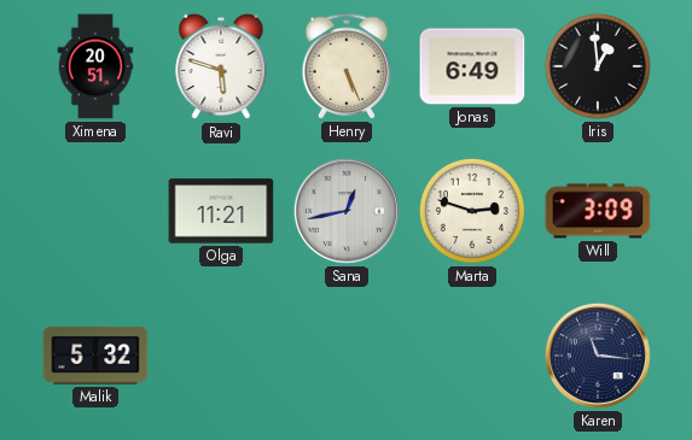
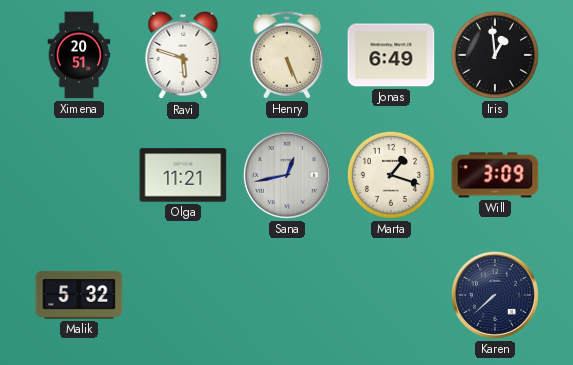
Marta: 2:48 -> 1:18
Karen: 11:16 -> 7:38
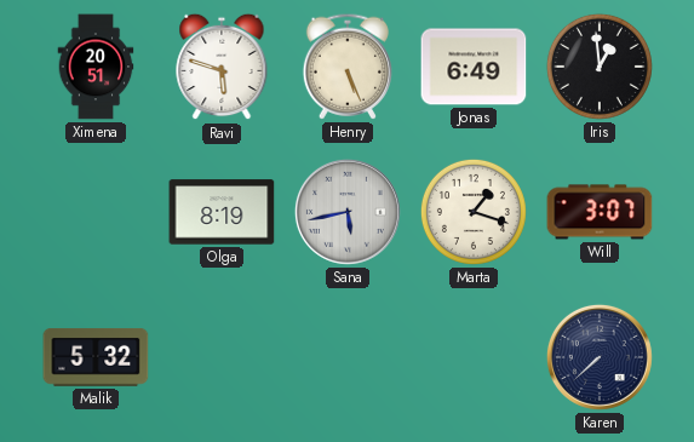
Olga: 11:21 -> 8:19
Sana: 12:43 -> 5:43
Will: 3:09 -> 3:07
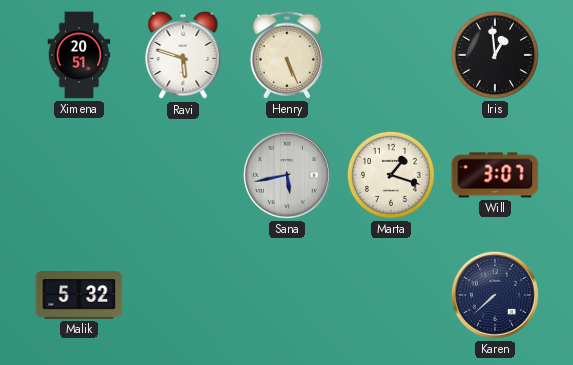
Jonas: 6:49 -> none
Olga: 8:19 -> none
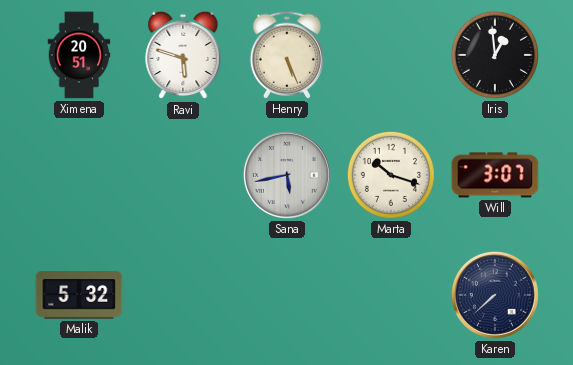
Marta: 1:18 -> 10:18
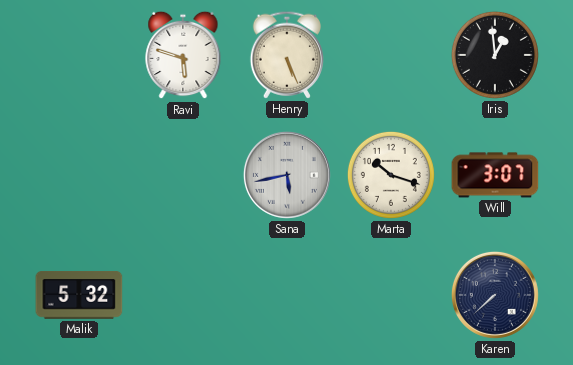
Ximena: 20:51 -> none
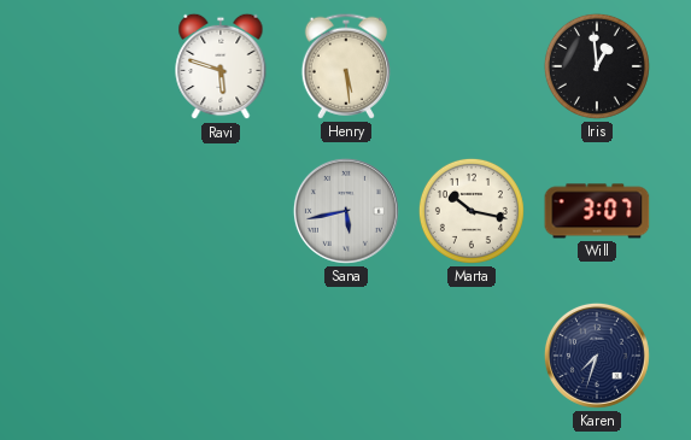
Henry: 5:26 -> 5:29
Marta: 10:18 -> 10:17
Malik: 5:32 -> none
Karen: 7:38 -> 7:33
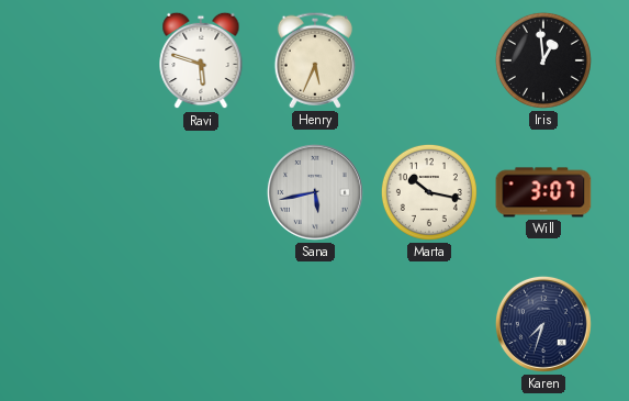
Henry: 5:29 -> 5:34
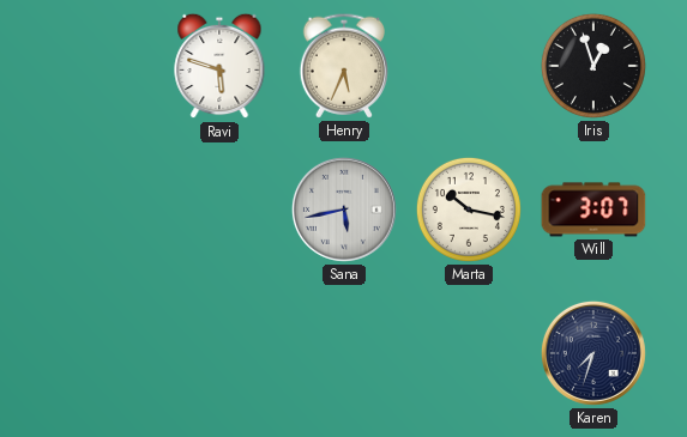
Iris: 12:59 -> 12:57
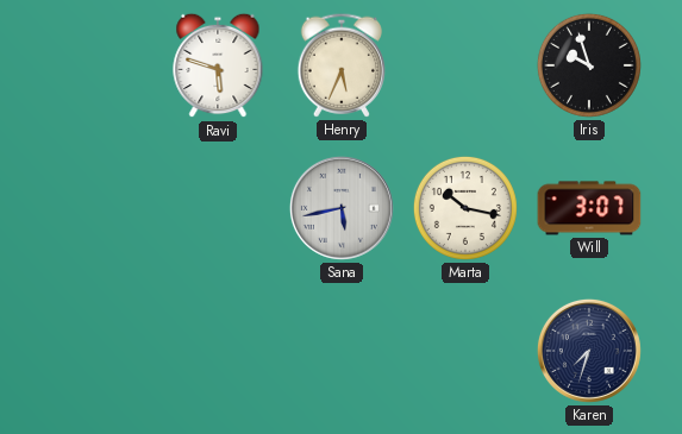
Iris: 12:57 -> 9:57
